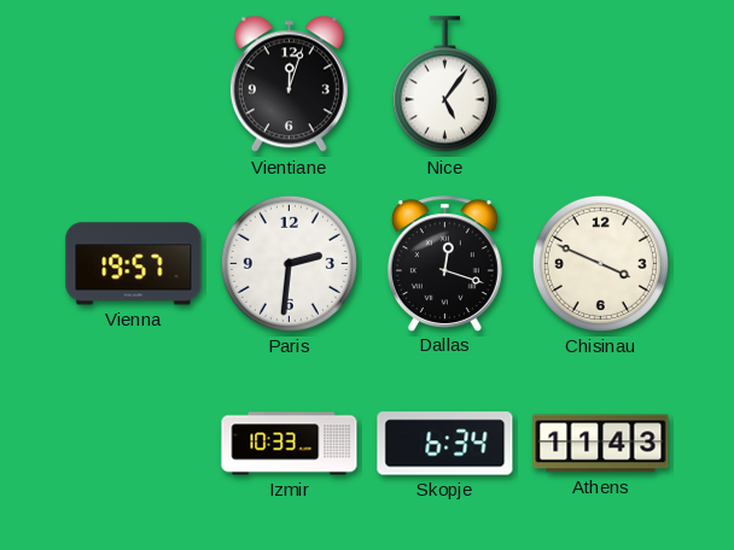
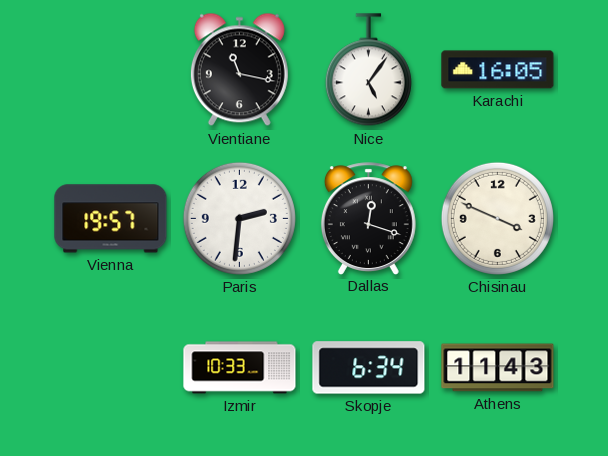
Vientiane: 12:03 -> 11:17
Karachi: none -> 16:05
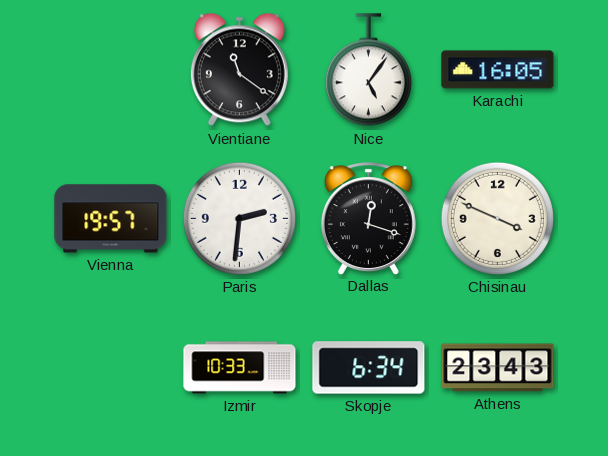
Vientiane: 11:17 -> 11:21
Athens: 11:43 -> 23:43
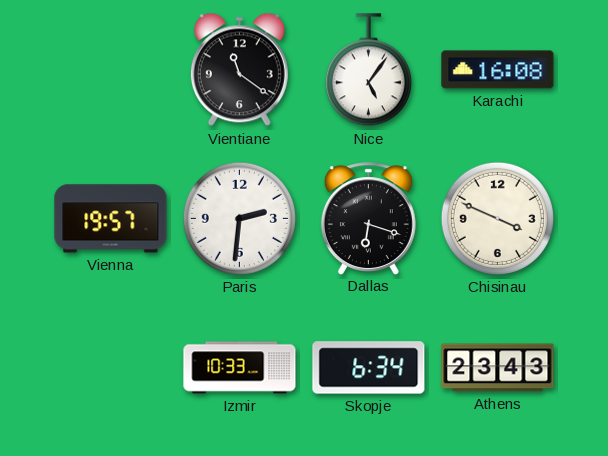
Karachi: 16:05 -> 16:08
Dallas: 12:18 -> 6:18
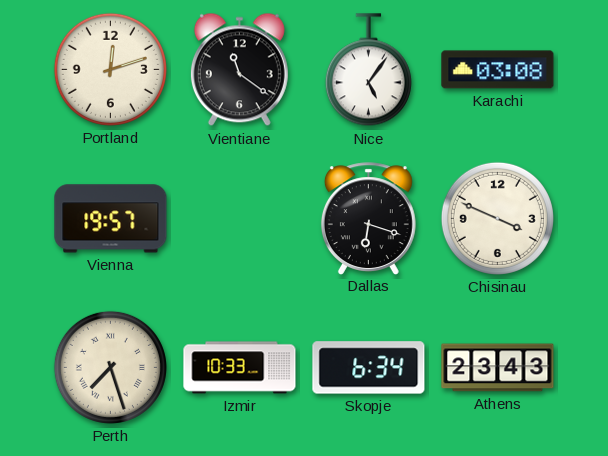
Portland: none -> 12:12
Karachi: 16:08 -> 03:08
Paris: 2:31 -> none
Perth: none -> 7:27
